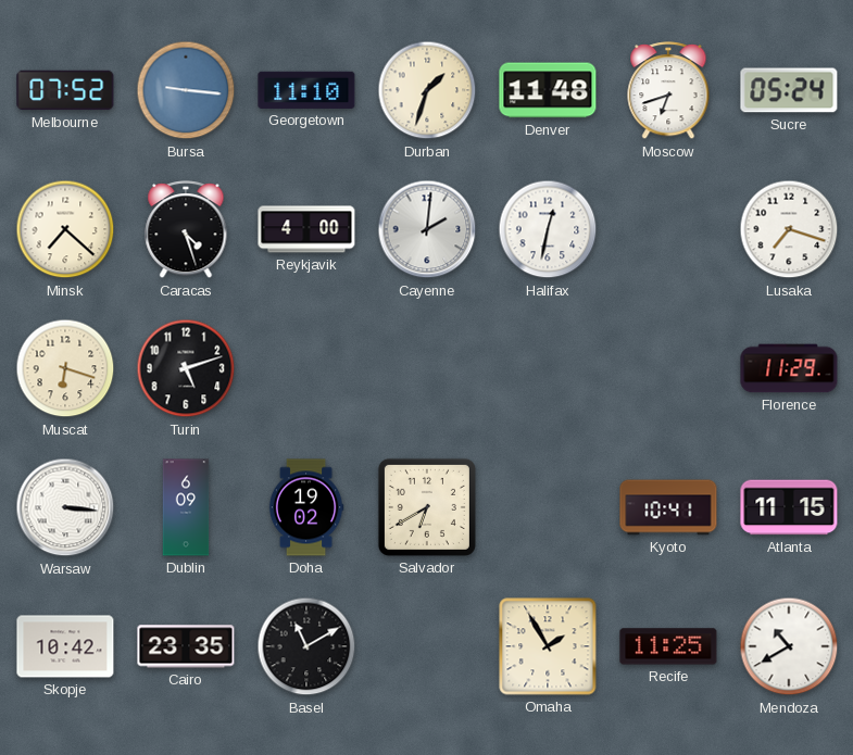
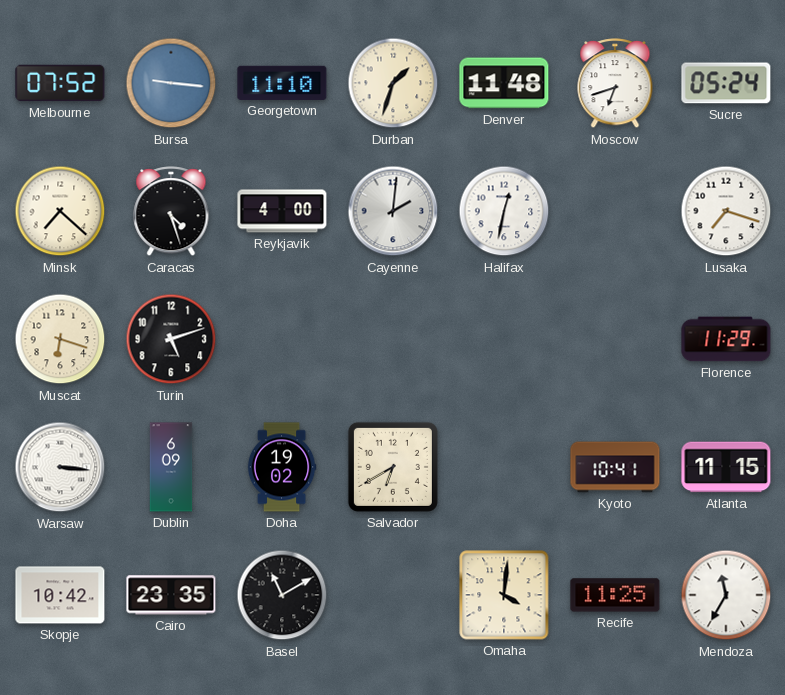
Omaha: 1:55 -> 4:01
Mendoza: 10:40 -> 11:35
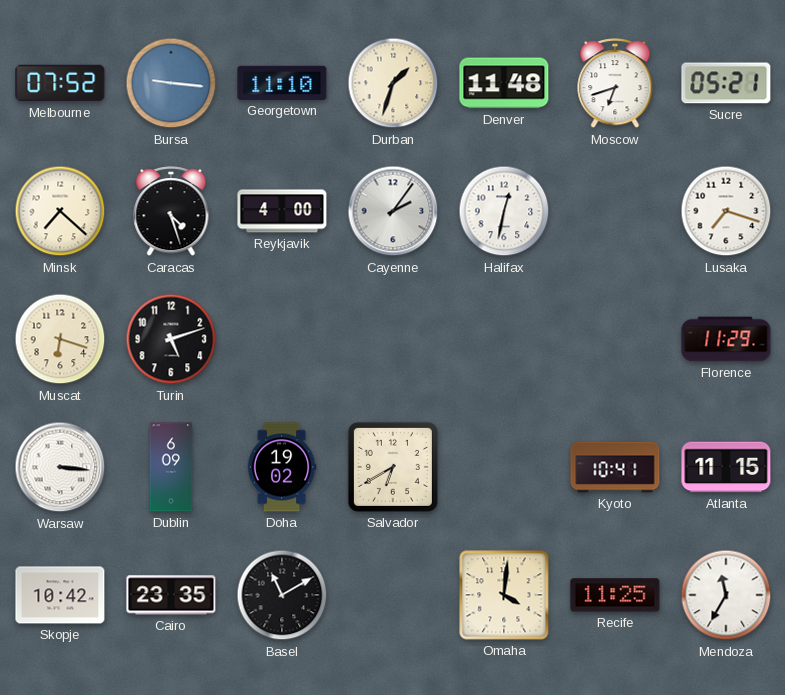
Sucre: 05:24 -> 05:21
Cayenne: 2:01 -> 2:06
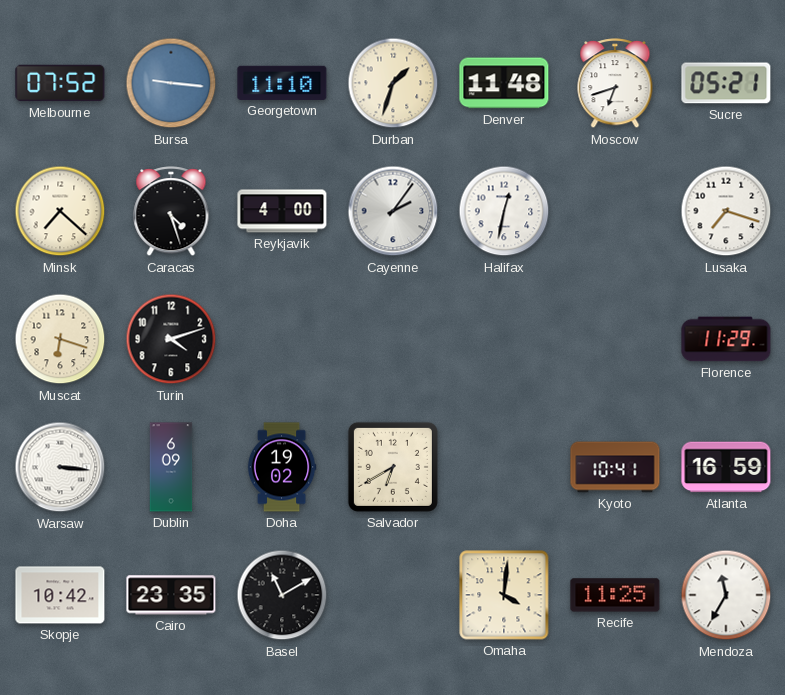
Turin: 5:12 -> 4:12
Atlanta: 11:15 -> 16:59
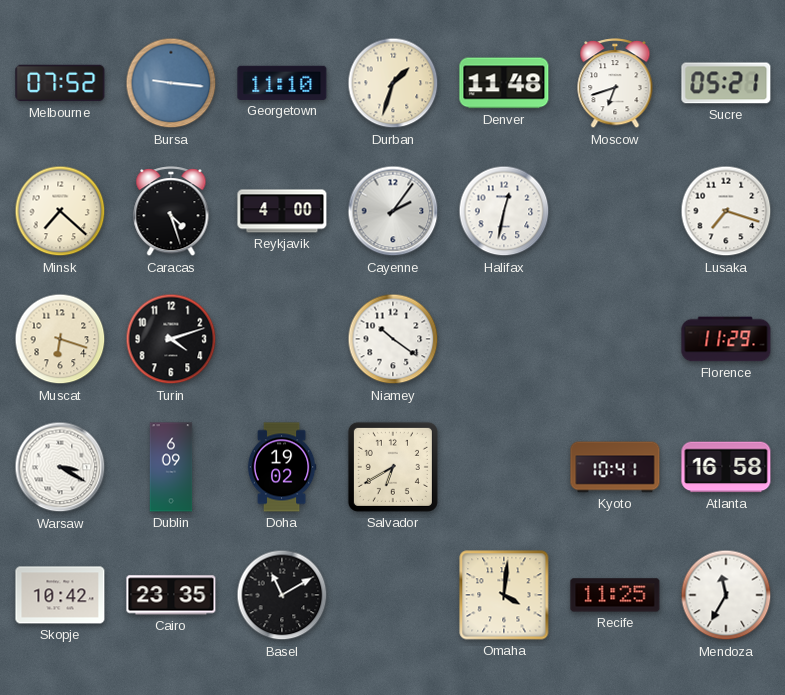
Niamey: none -> 10:21
Warsaw: 3:16 -> 3:20
Atlanta: 16:59 -> 16:58
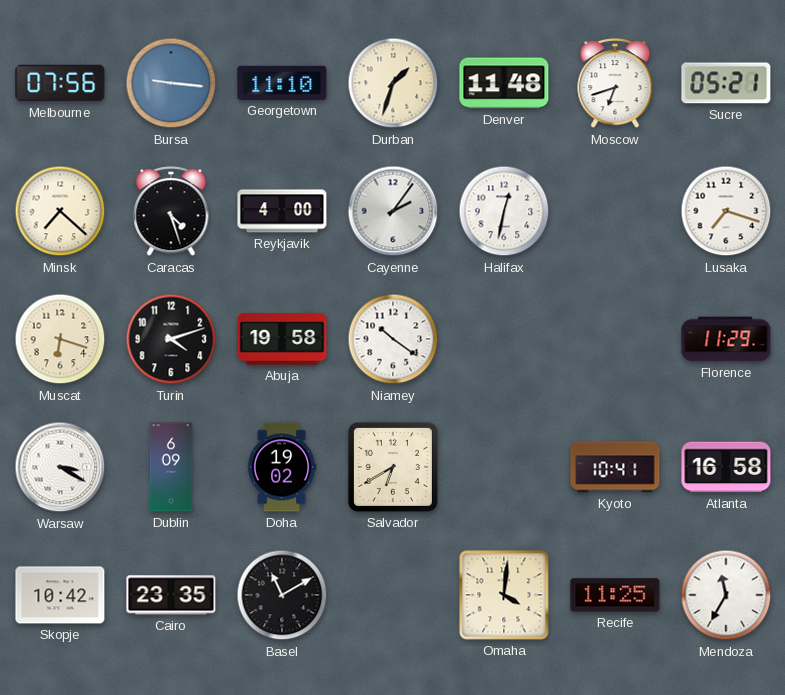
Melbourne: 07:52 -> 07:56
Abuja: none -> 19:58
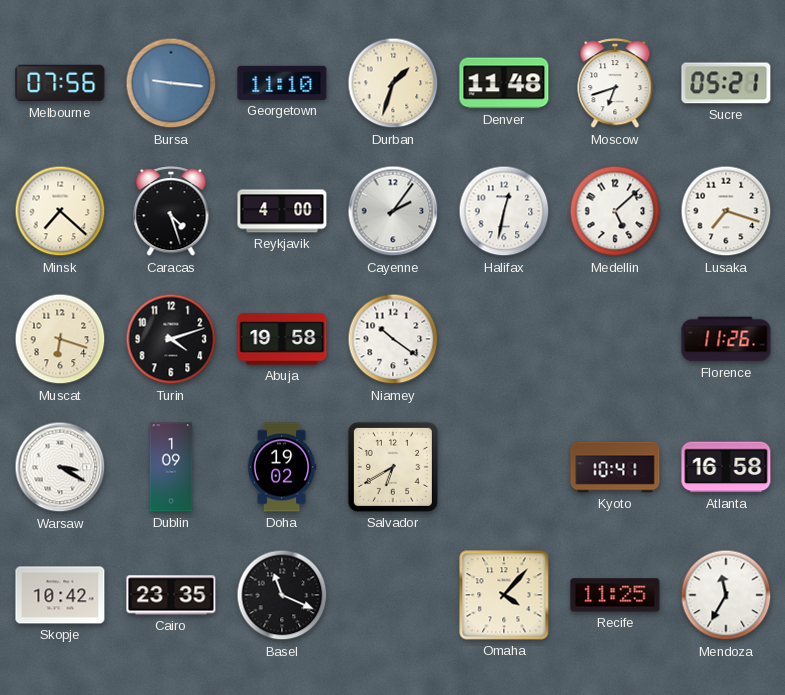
Medellin: none -> 5:08
Florence: 11:29 -> 11:26
Dublin: 6:09 -> 1:09
Basel: 11:10 -> 11:19
Omaha: 4:01 -> 4:07
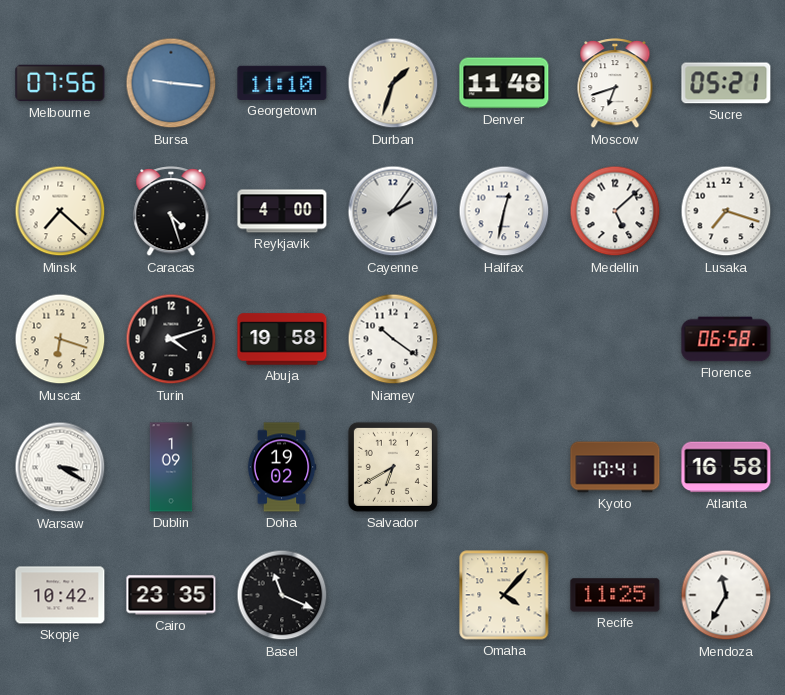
Florence: 11:26 -> 06:58
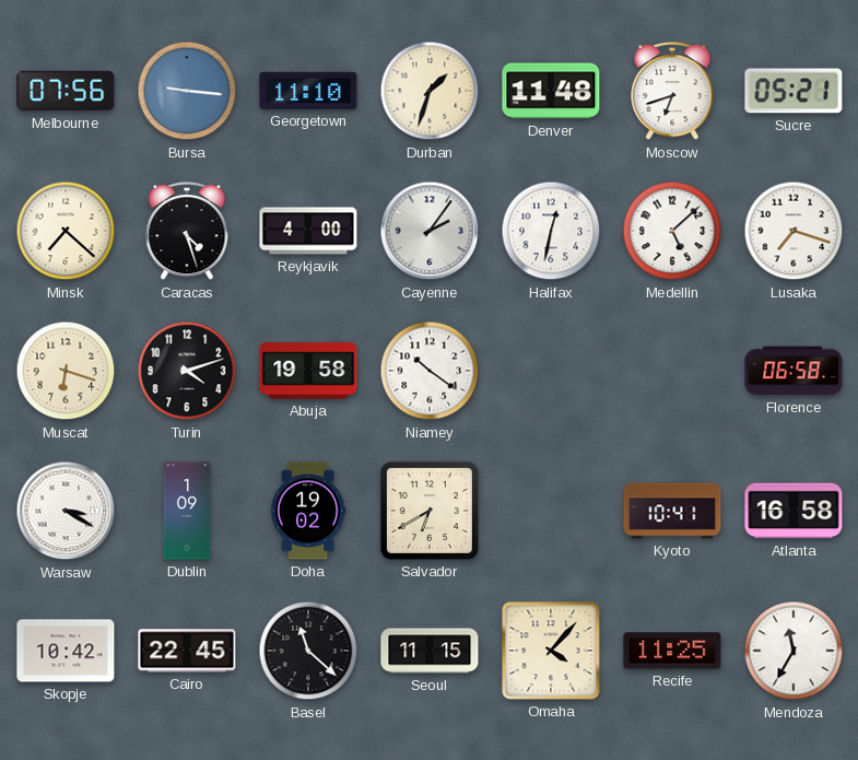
Cairo: 23:35 -> 22:45
Basel: 11:19 -> 11:22
Seoul: none -> 11:15
